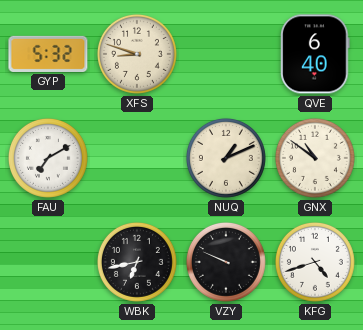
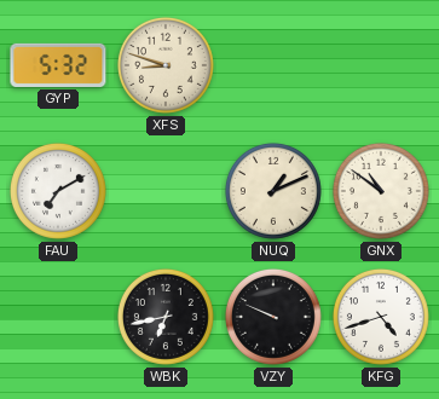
QVE: 6:40 -> none
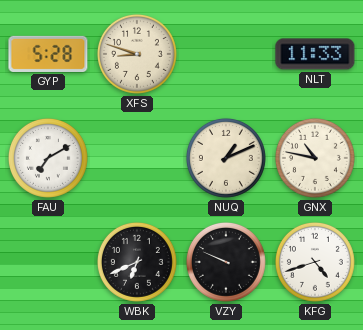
GYP: 5:32 -> 5:28
NLT: none -> 11:33
GNX: 10:51 -> 10:47
WBK: 6:43 -> 6:41
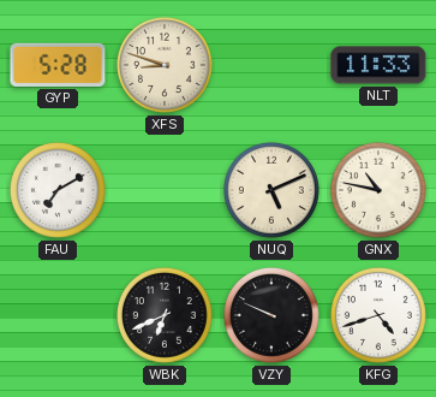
NUQ: 1:11 -> 5:11
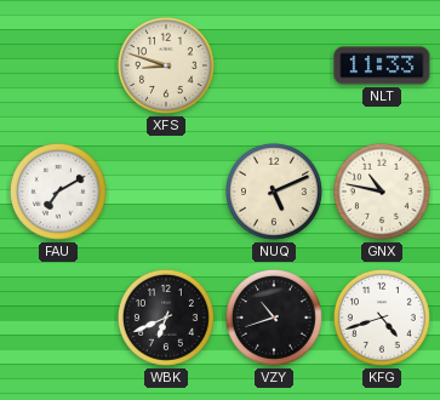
GYP: 5:28 -> none
VZY: 9:49 -> 10:42
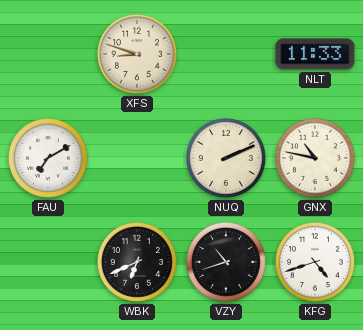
NUQ: 5:11 -> 2:11
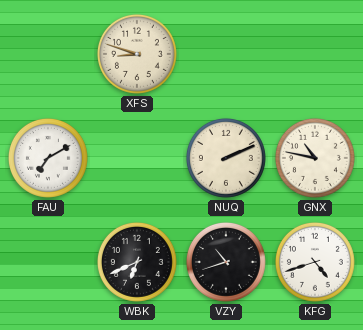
NLT: 11:33 -> none
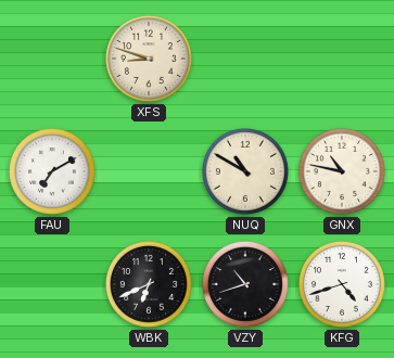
NUQ: 2:11 -> 10:50
